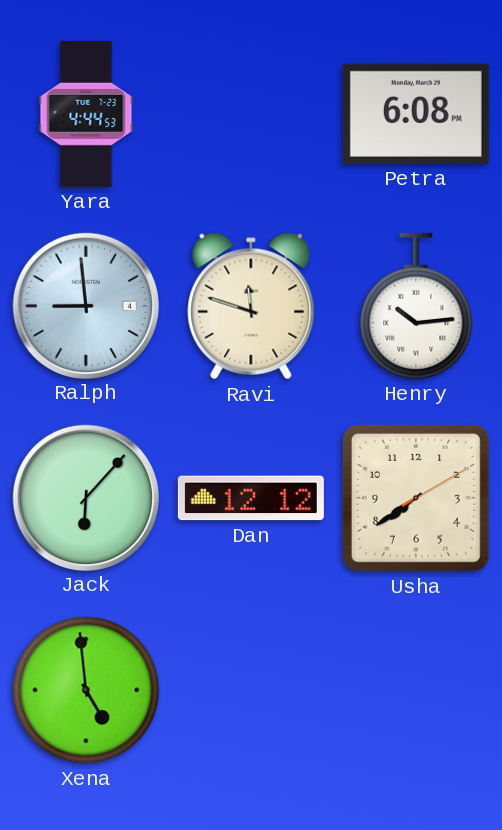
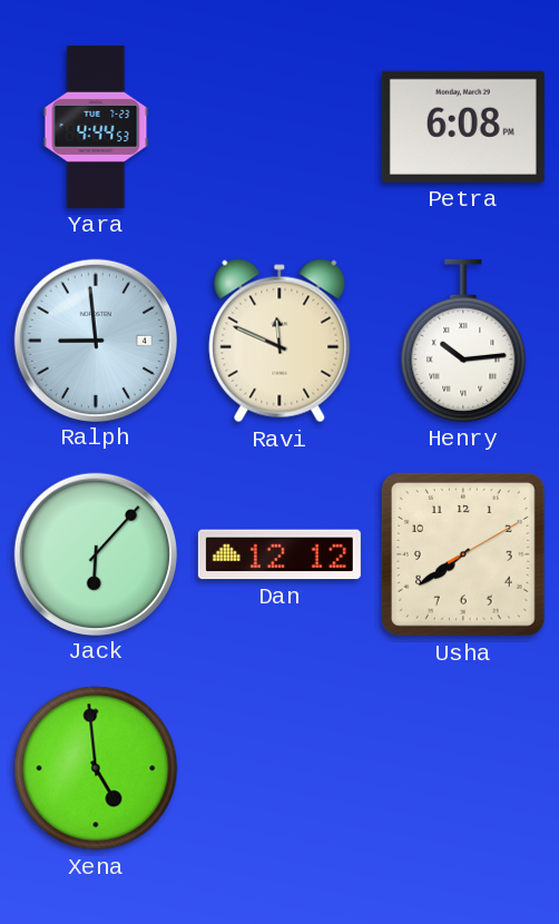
Ravi: 11:48 -> 11:49
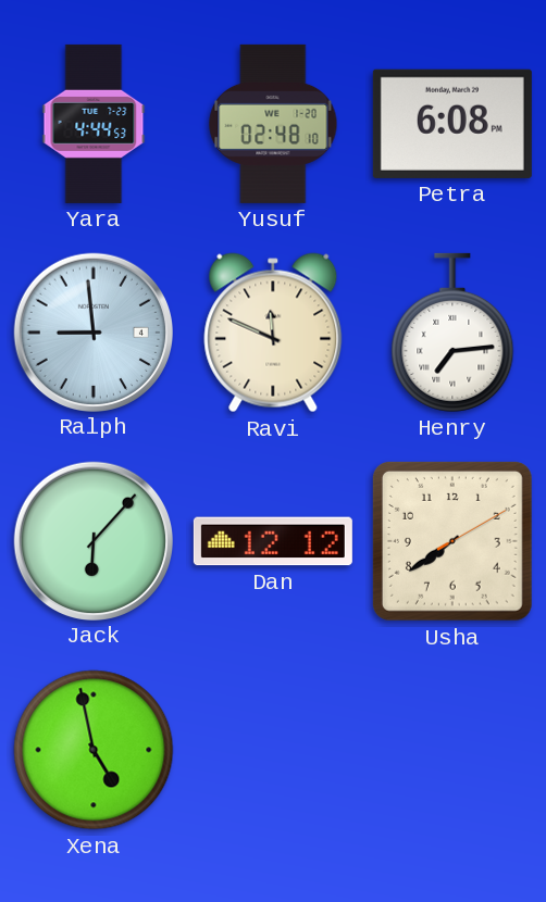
Yusuf: none -> 02:48
Henry: 10:14 -> 7:14
Xena: 4:59 -> 4:58
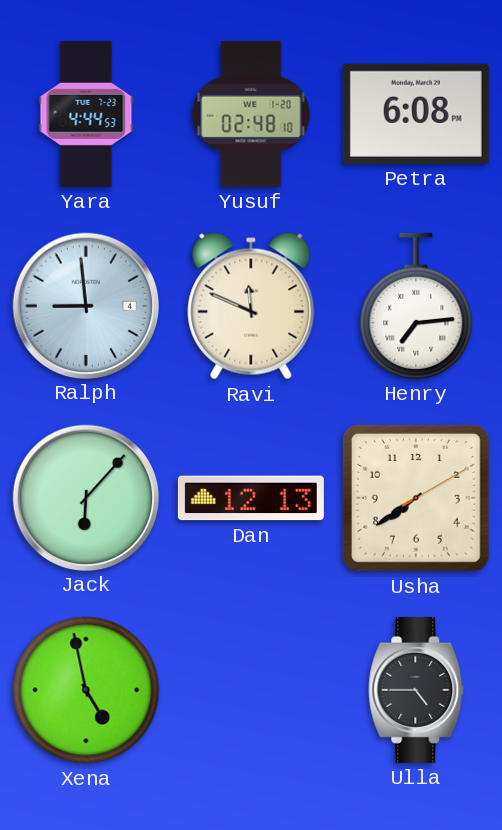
Dan: 12:12 -> 12:13
Ulla: none -> 4:45
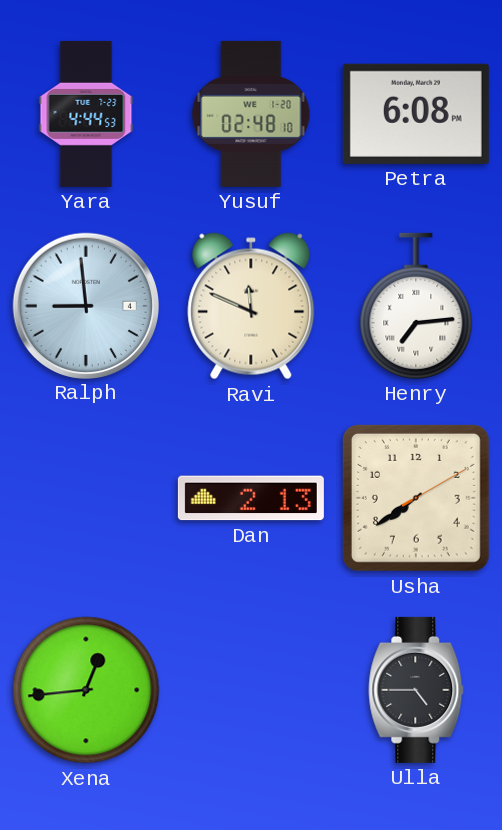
Jack: 6:07 -> none
Dan: 12:13 -> 2:13
Xena: 4:58 -> 12:44
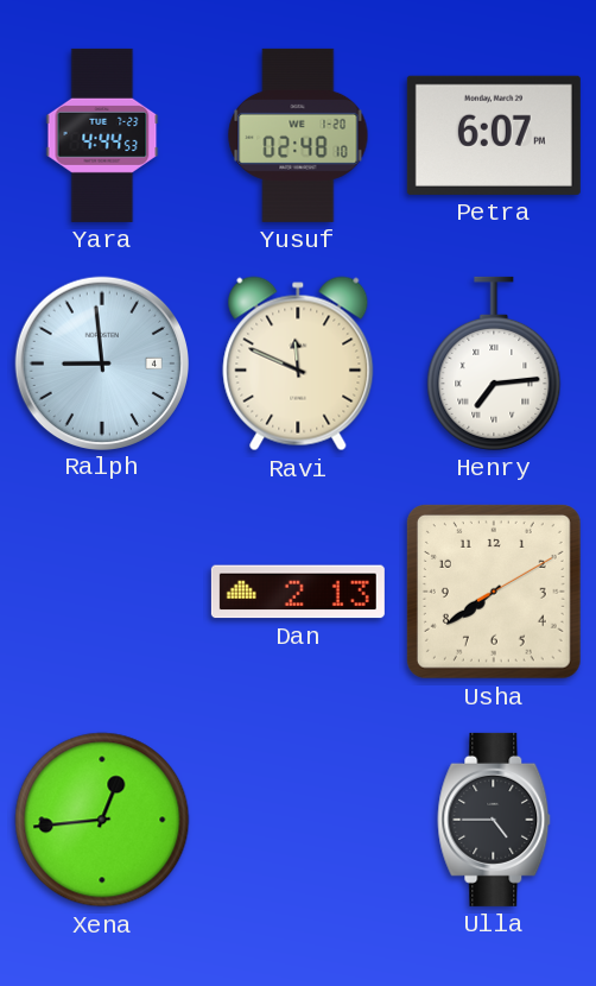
Petra: 6:08 -> 6:07
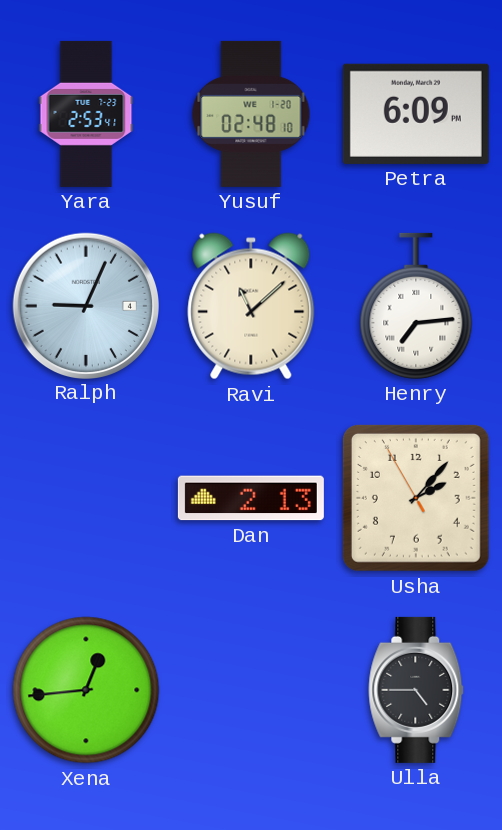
Yara: 4:44 -> 2:53
Petra: 6:07 -> 6:09
Ralph: 8:59 -> 9:04
Ravi: 11:49 -> 11:08
Usha: 7:39 -> 2:06
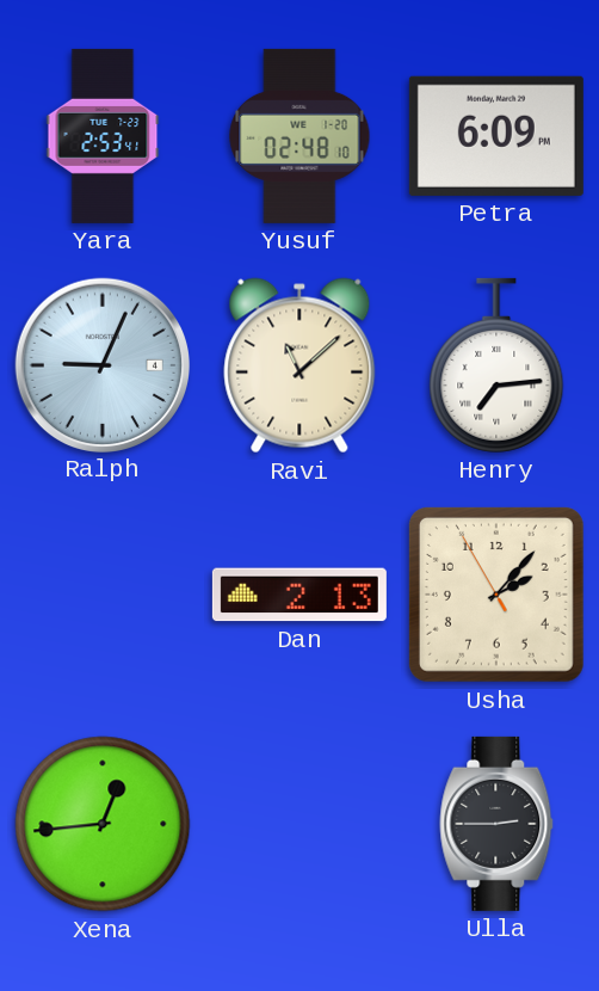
Ulla: 4:45 -> 2:45
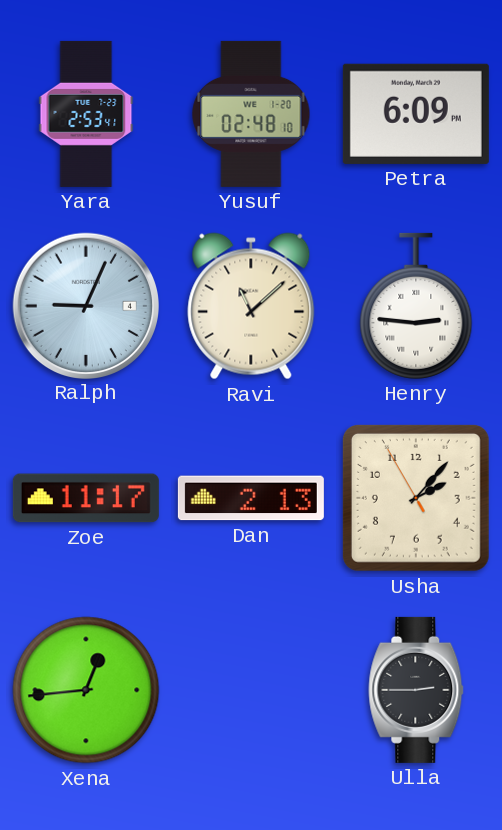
Henry: 7:14 -> 2:46
Zoe: none -> 11:17
